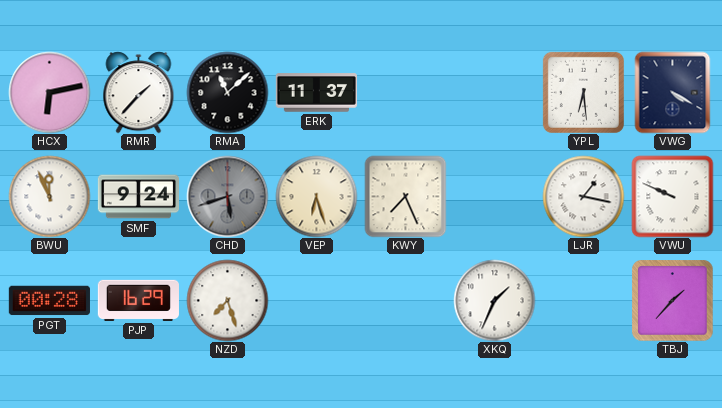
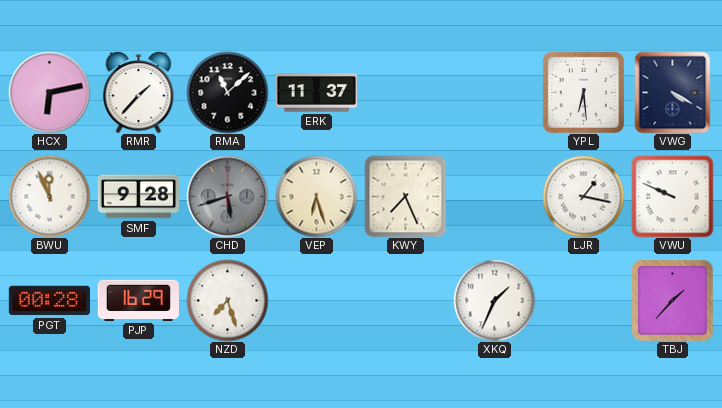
SMF: 9:24 -> 9:28
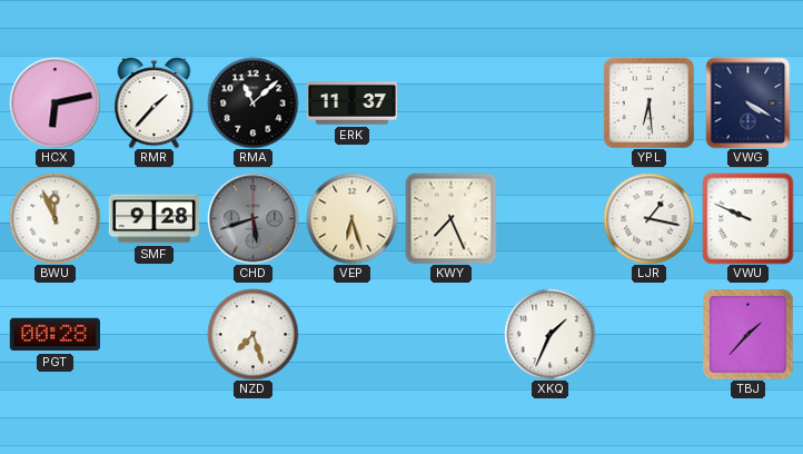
PJP: 16:29 -> none
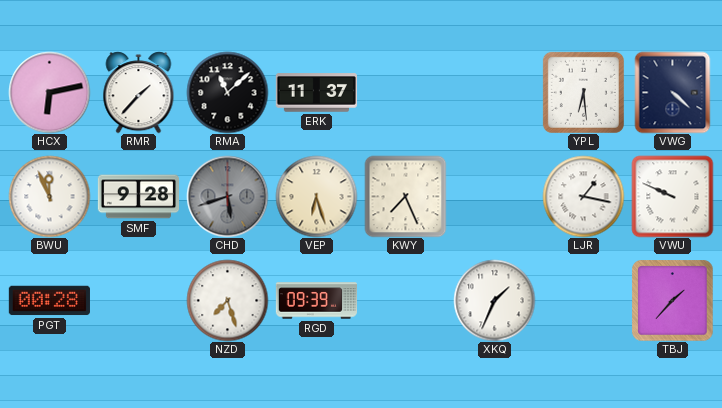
VWG: 4:20 -> 4:22
RGD: none -> 09:39
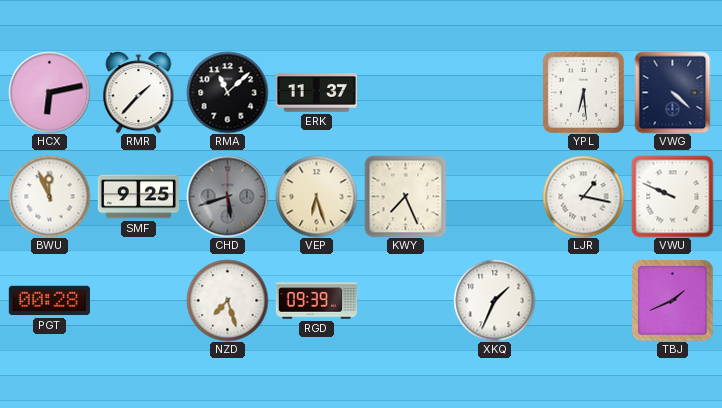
SMF: 9:28 -> 9:25
TBJ: 1:37 -> 1:41
